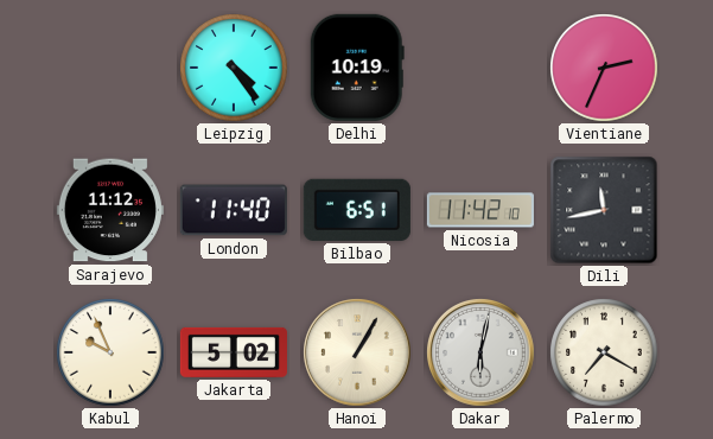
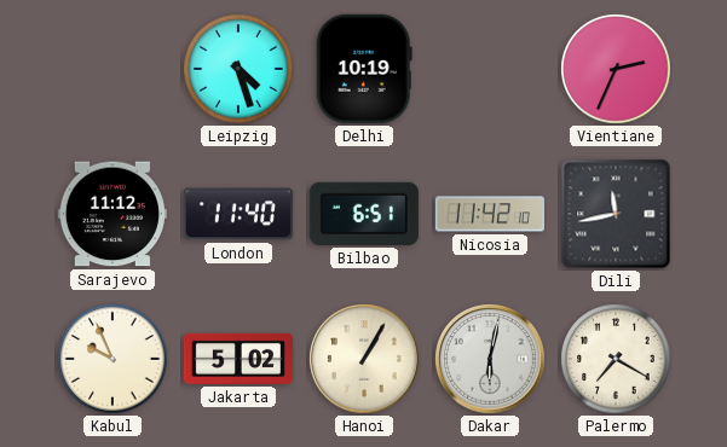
Leipzig: 4:24 -> 4:27
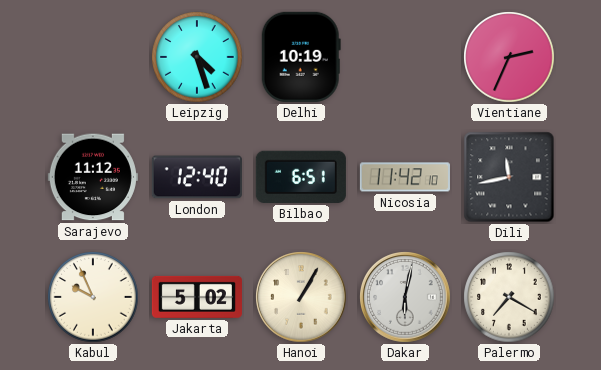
London: 11:40 -> 12:40
